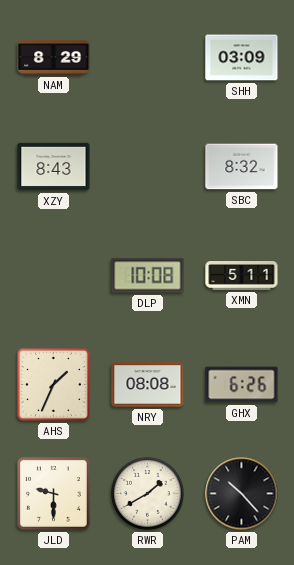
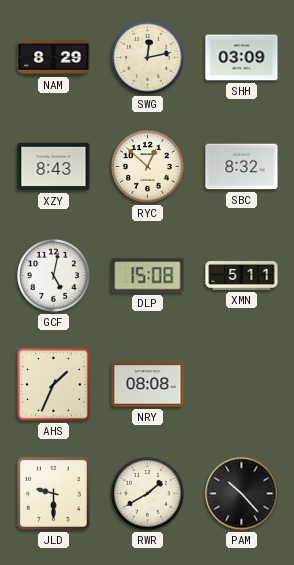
SWG: none -> 12:13
RYC: none -> 12:52
GCF: none -> 5:02
DLP: 10:08 -> 15:08
GHX: 6:26 -> none
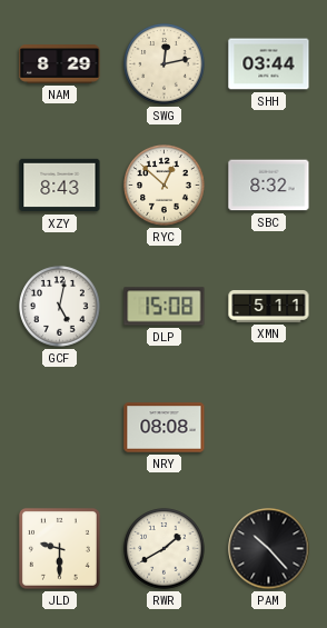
SHH: 03:09 -> 03:44
AHS: 1:34 -> none
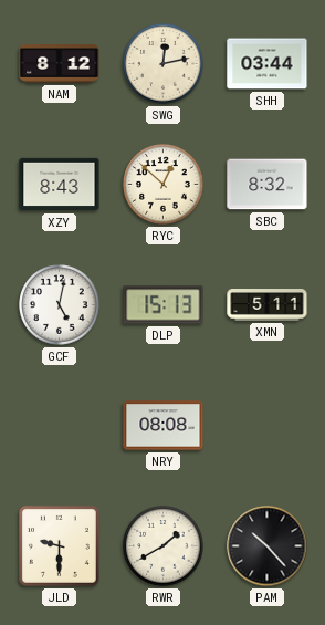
NAM: 8:29 -> 8:12
DLP: 15:08 -> 15:13
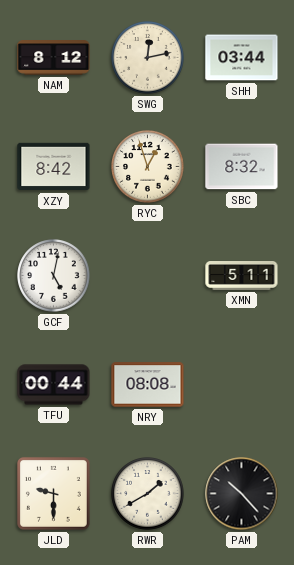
XZY: 8:43 -> 8:42
RYC: 12:52 -> 12:57
DLP: 15:13 -> none
TFU: none -> 00:44
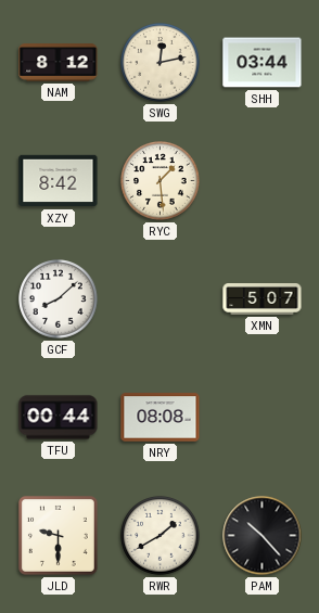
RYC: 12:57 -> 1:29
SBC: 8:32 -> none
GCF: 5:02 -> 8:08
XMN: 5:11 -> 5:07
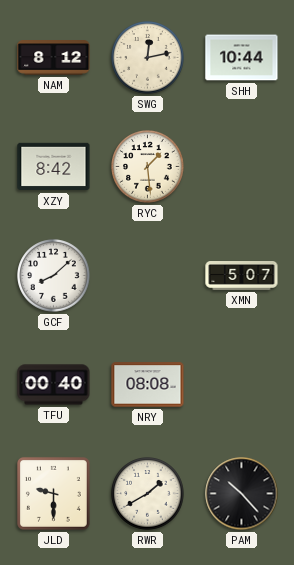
SHH: 03:44 -> 10:44
TFU: 00:44 -> 00:40
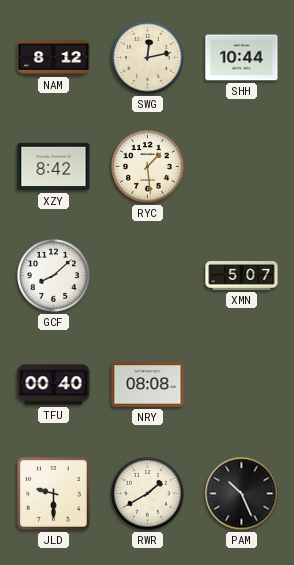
PAM: 10:23 -> 10:26
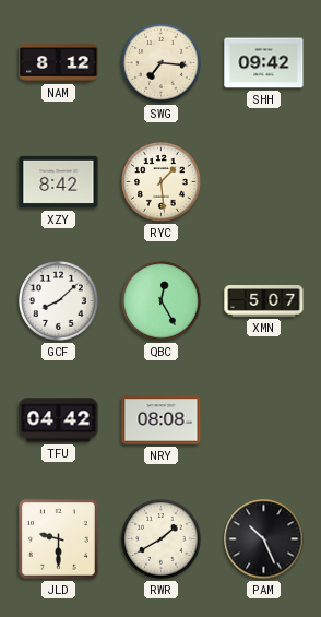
SWG: 12:13 -> 7:16
SHH: 10:44 -> 09:42
QBC: none -> 12:25
TFU: 00:40 -> 04:42
